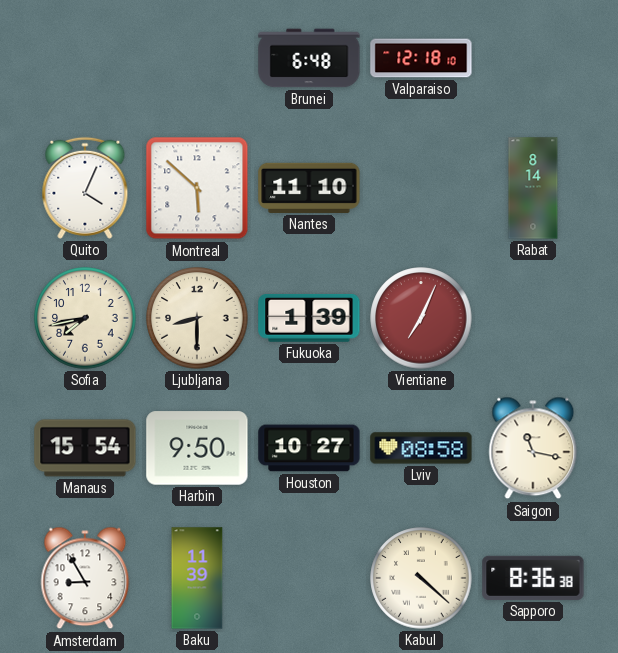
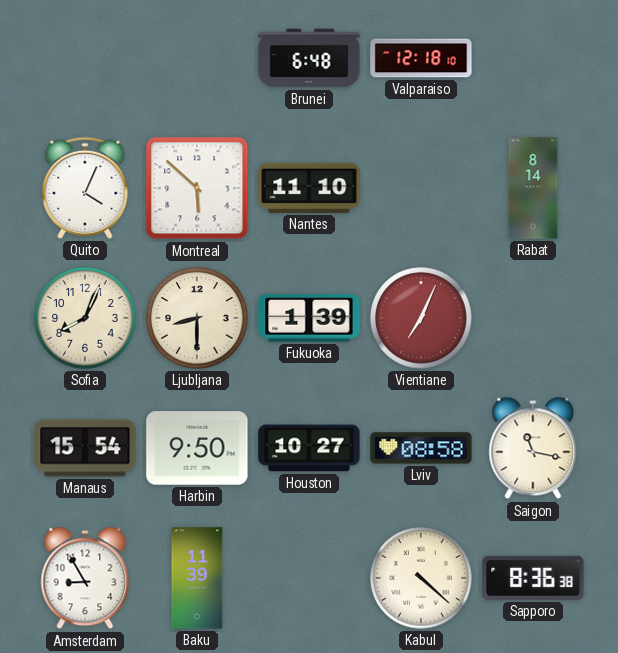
Sofia: 7:43 -> 8:04
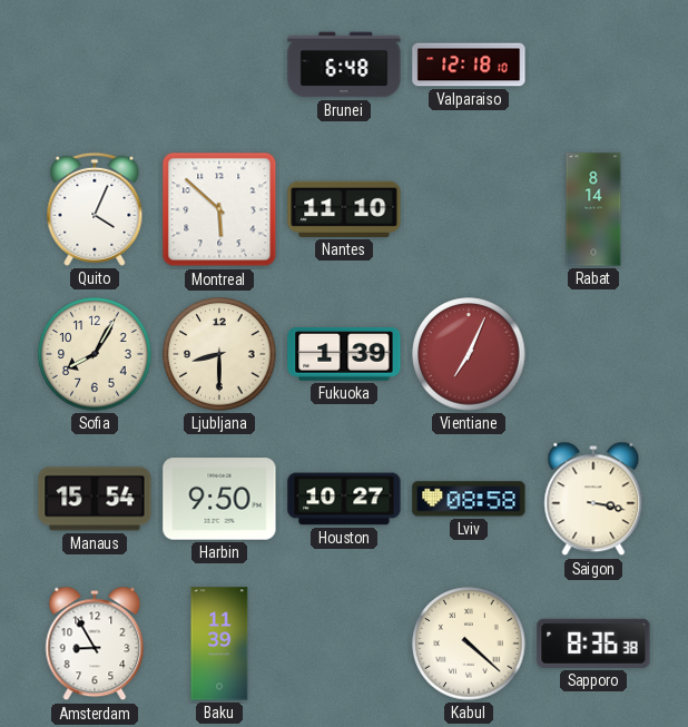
Sofia: 8:04 -> 8:05
Saigon: 11:17 -> 3:17
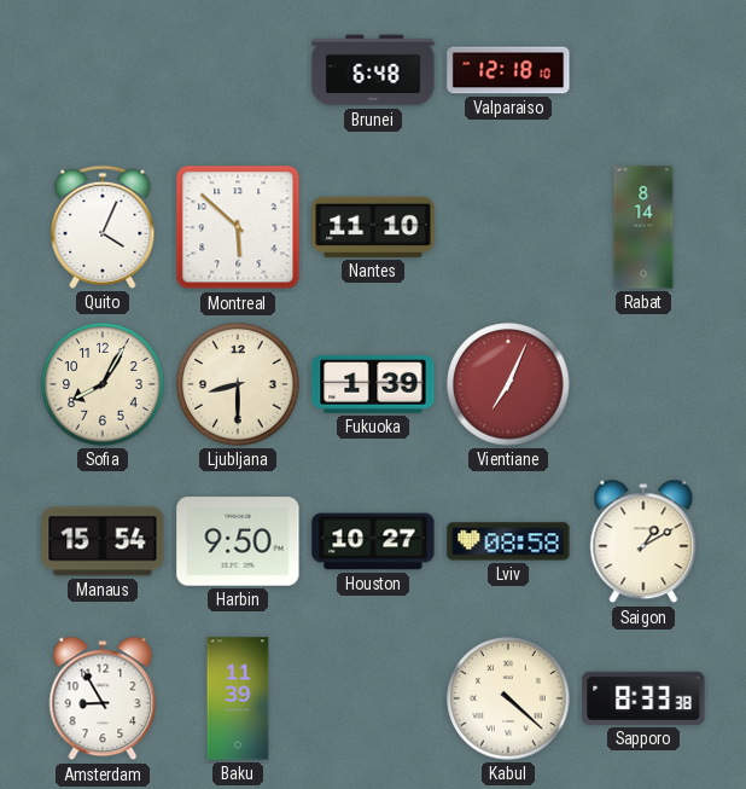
Saigon: 3:17 -> 1:10
Sapporo: 8:36 -> 8:33
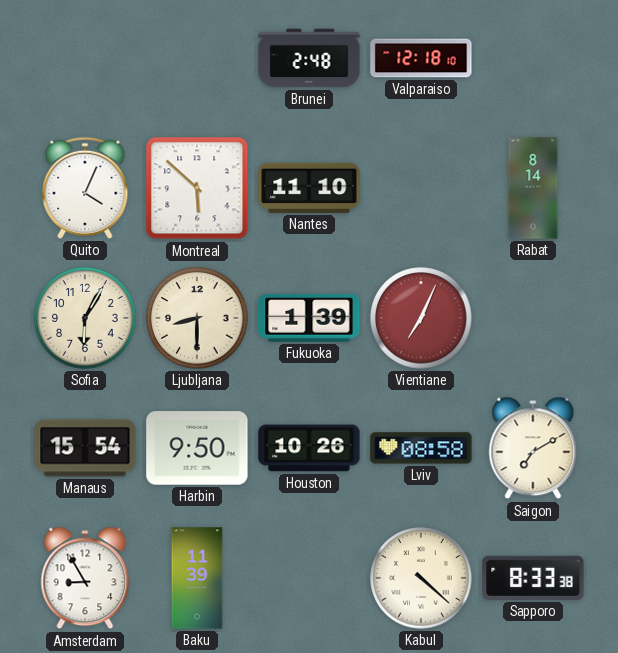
Brunei: 6:48 -> 2:48
Sofia: 8:05 -> 6:05
Houston: 10:27 -> 10:26
Saigon: 1:10 -> 7:10
